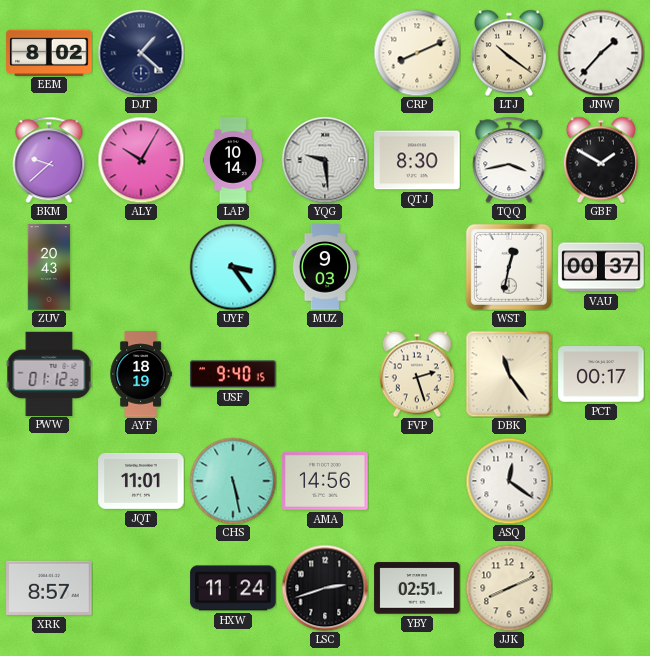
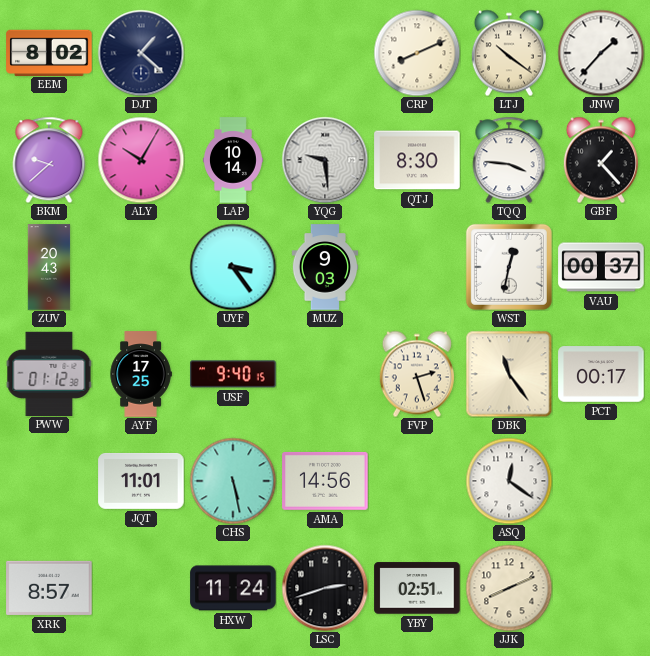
TQQ: 3:43 -> 3:46
GBF: 1:50 -> 1:23
AYF: 18:19 -> 17:25
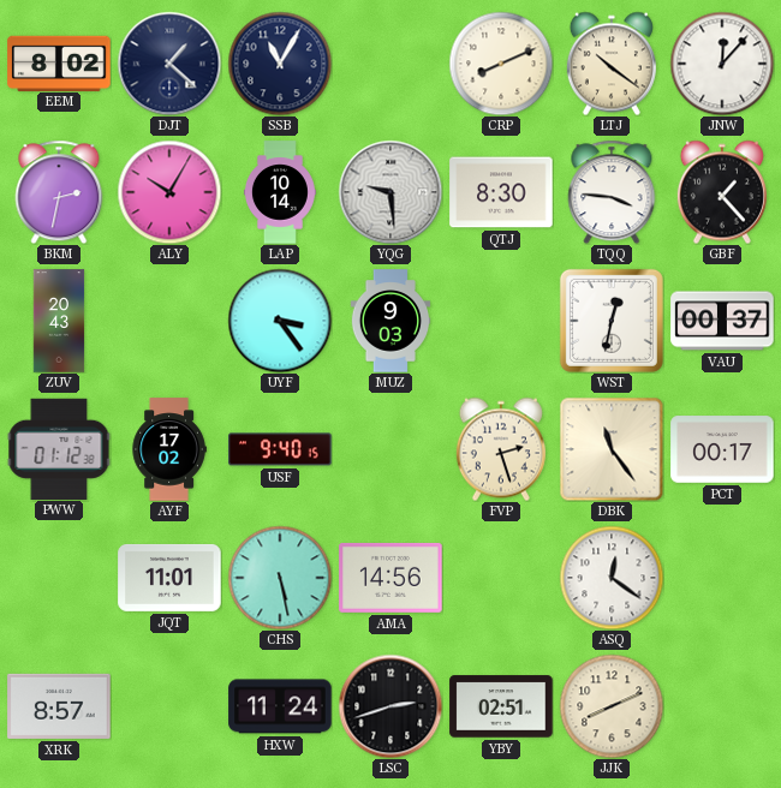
SSB: none -> 11:05
JNW: 1:37 -> 12:07
BKM: 9:38 -> 2:32
AYF: 17:25 -> 17:02
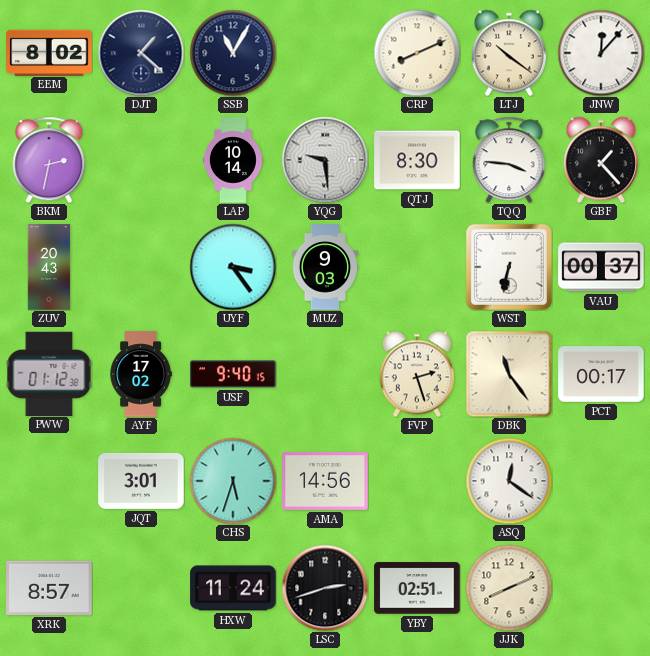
ALY: 10:05 -> none
WST: 12:32 -> 6:32
JQT: 11:01 -> 3:01
CHS: 5:28 -> 5:33
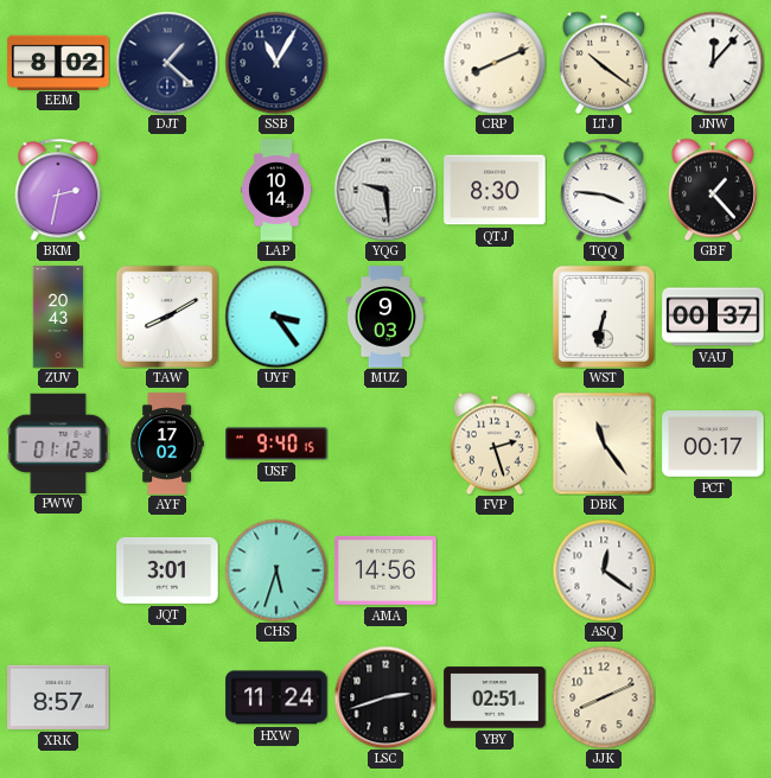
TAW: none -> 8:10
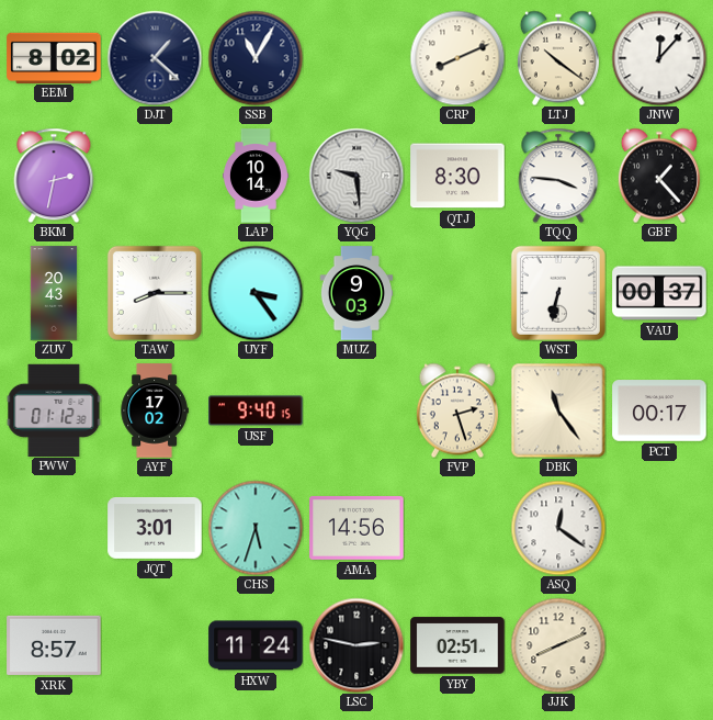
TAW: 8:10 -> 8:15
LSC: 2:42 -> 2:47
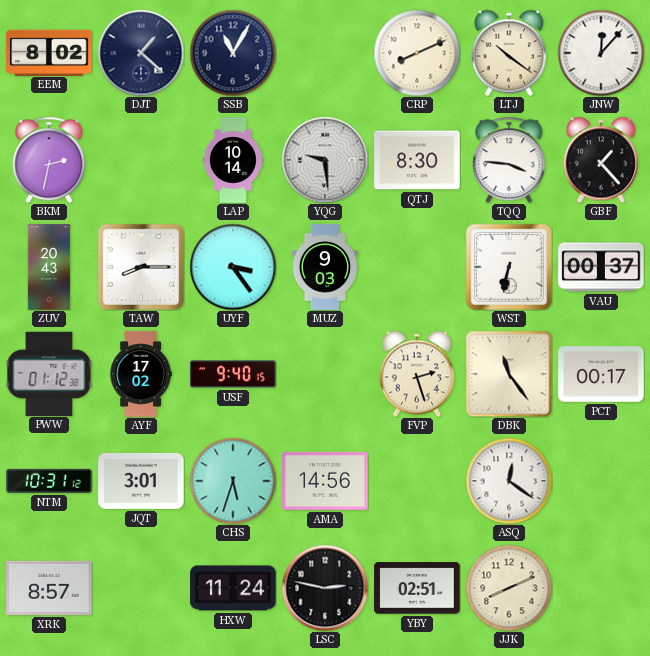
NTM: none -> 10:31
